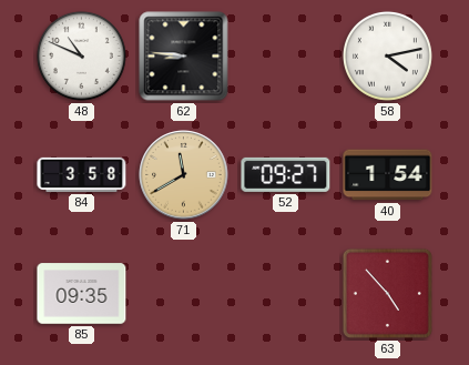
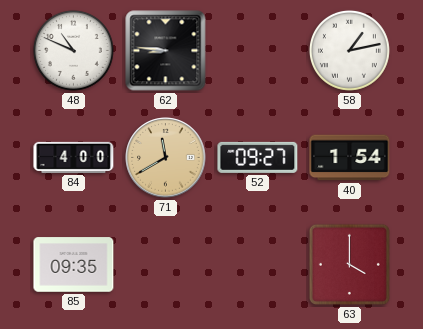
58: 4:13 -> 1:13
84: 3:58 -> 4:00
63: 4:53 -> 4:00
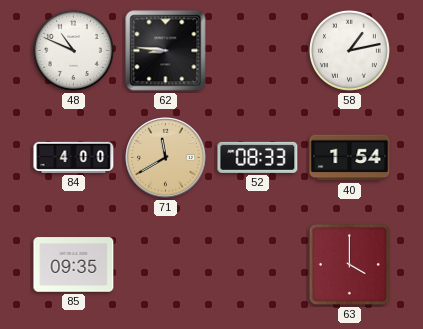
52: 09:27 -> 08:33
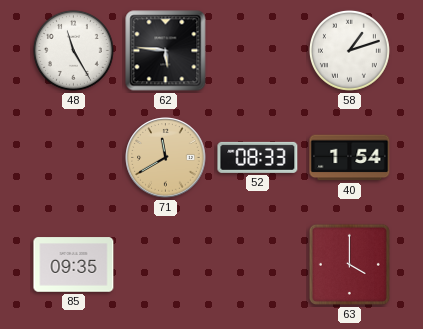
48: 10:49 -> 11:25
62: 8:46 -> 5:46
58: 1:13 -> 1:12
84: 4:00 -> none
